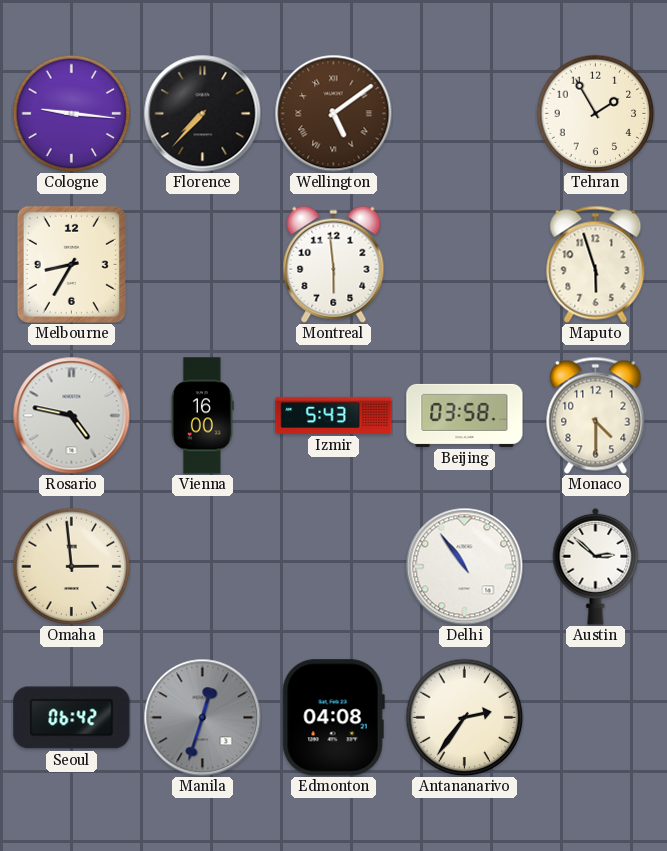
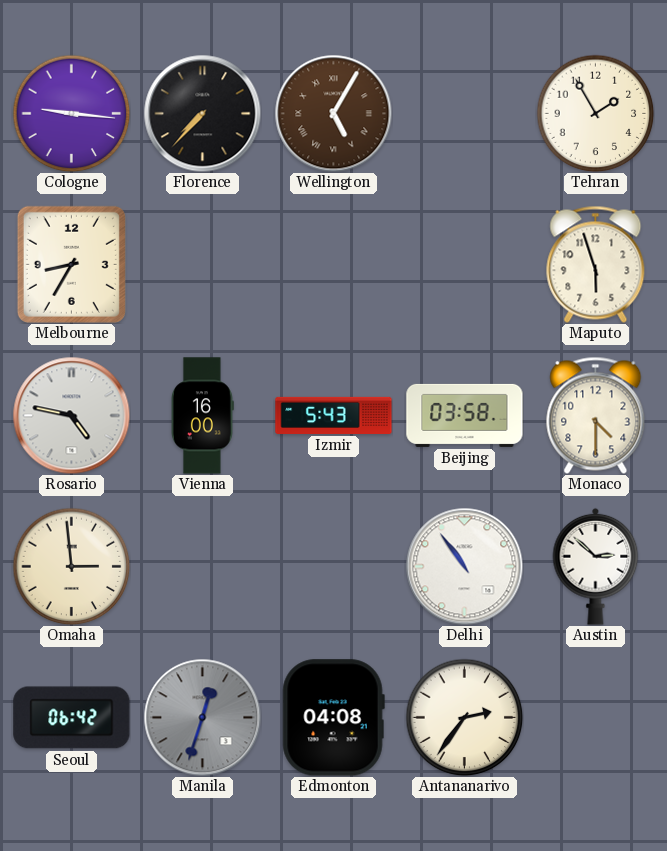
Wellington: 5:09 -> 5:05
Montreal: 5:59 -> none
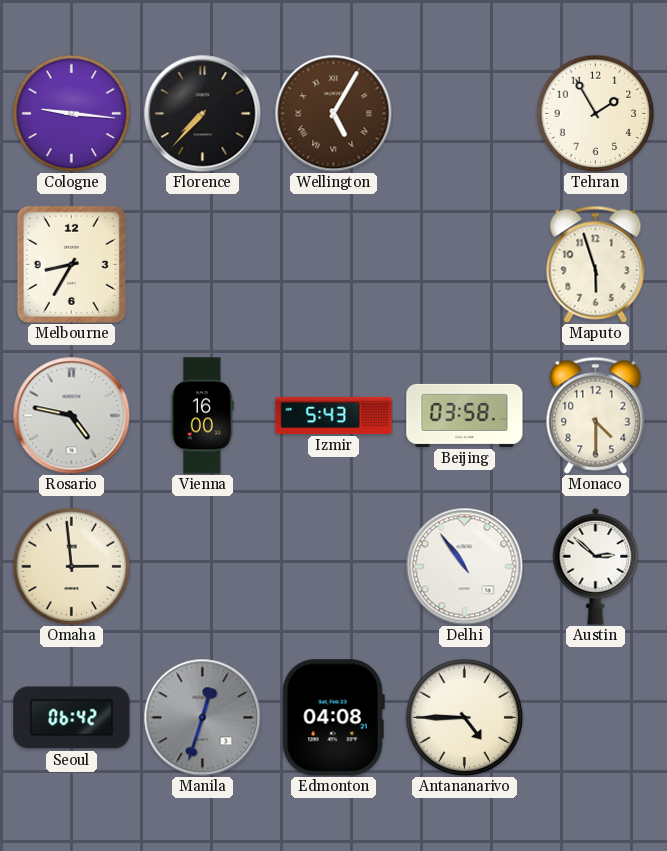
Antananarivo: 2:36 -> 4:45
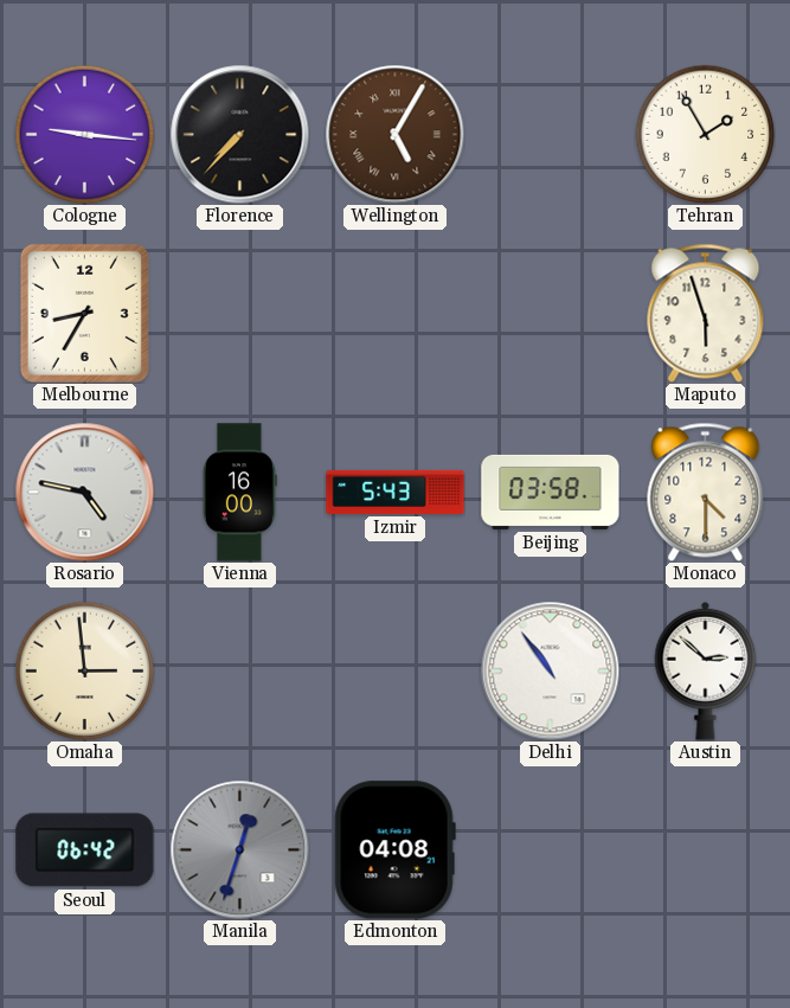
Antananarivo: 4:45 -> none
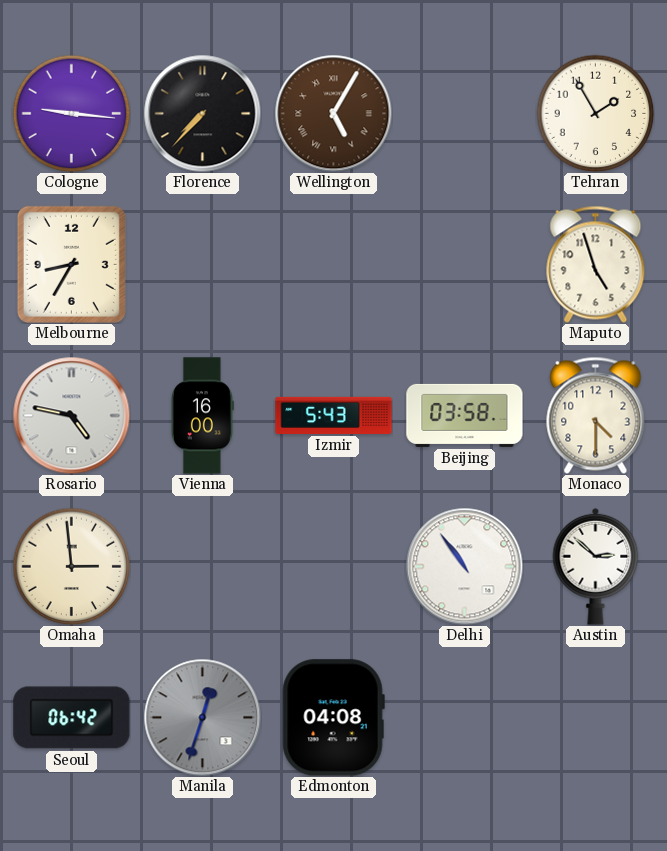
Maputo: 5:57 -> 4:57
